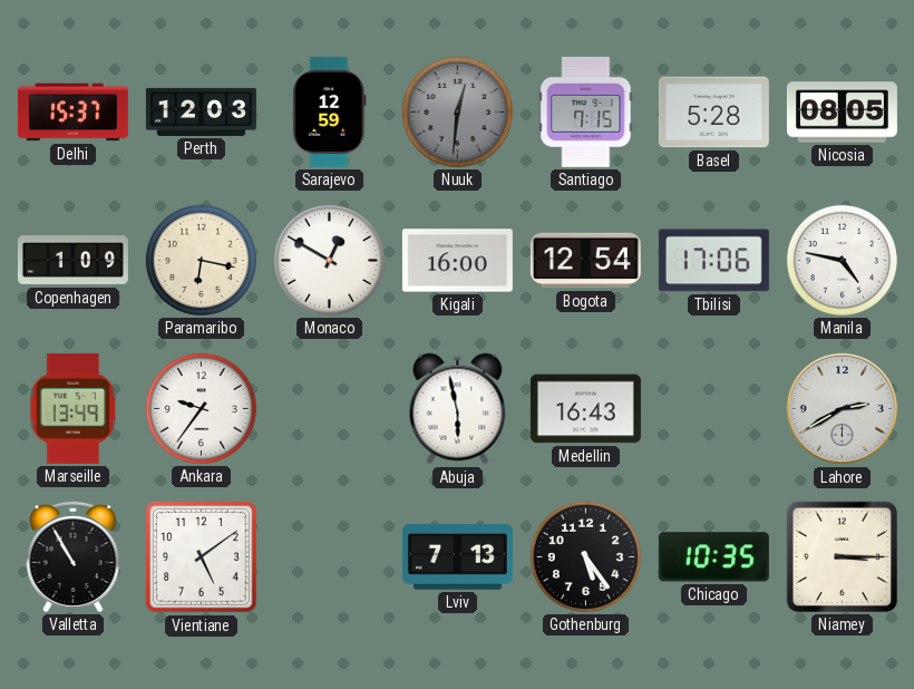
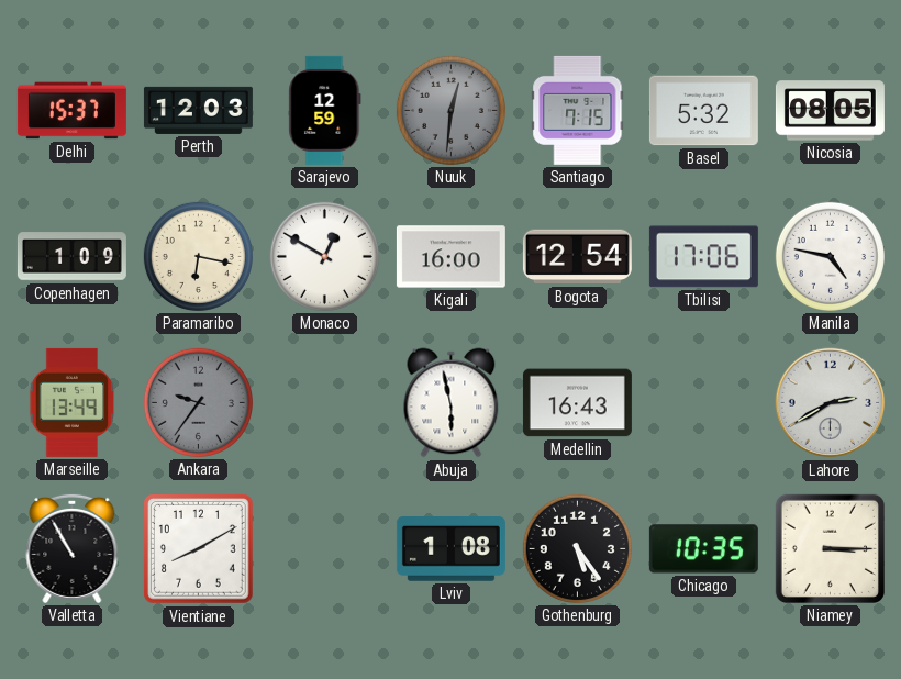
Basel: 5:28 -> 5:32
Ankara dial: white -> grey
Vientiane: 5:09 -> 8:10
Lviv: 7:13 -> 1:08
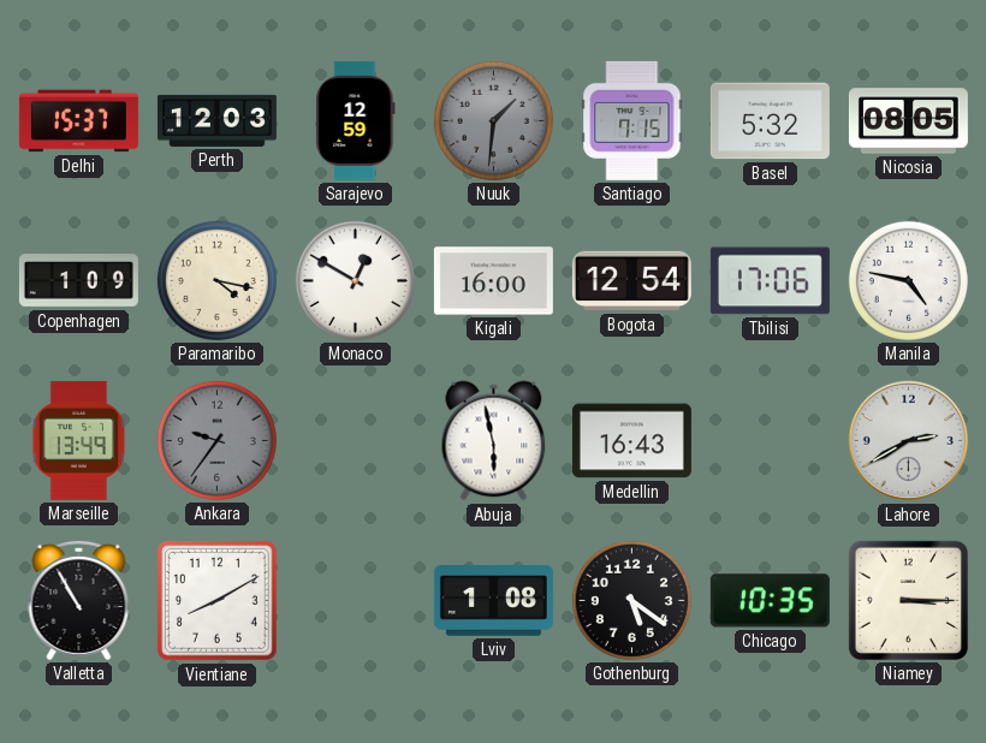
Nuuk: 12:31 -> 1:31
Paramaribo: 6:17 -> 4:17
Gothenburg: 5:24 -> 5:21
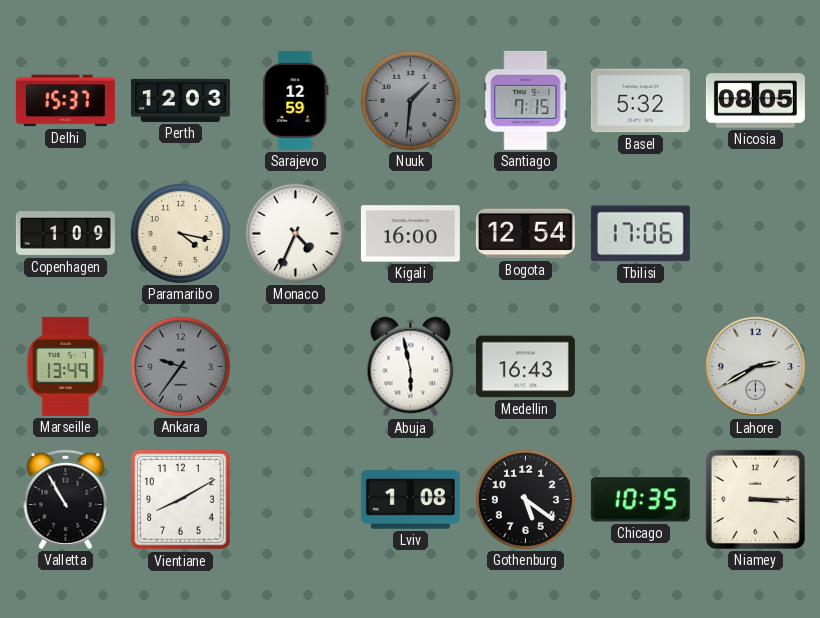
Monaco: 12:50 -> 4:34
Manila: 4:47 -> none
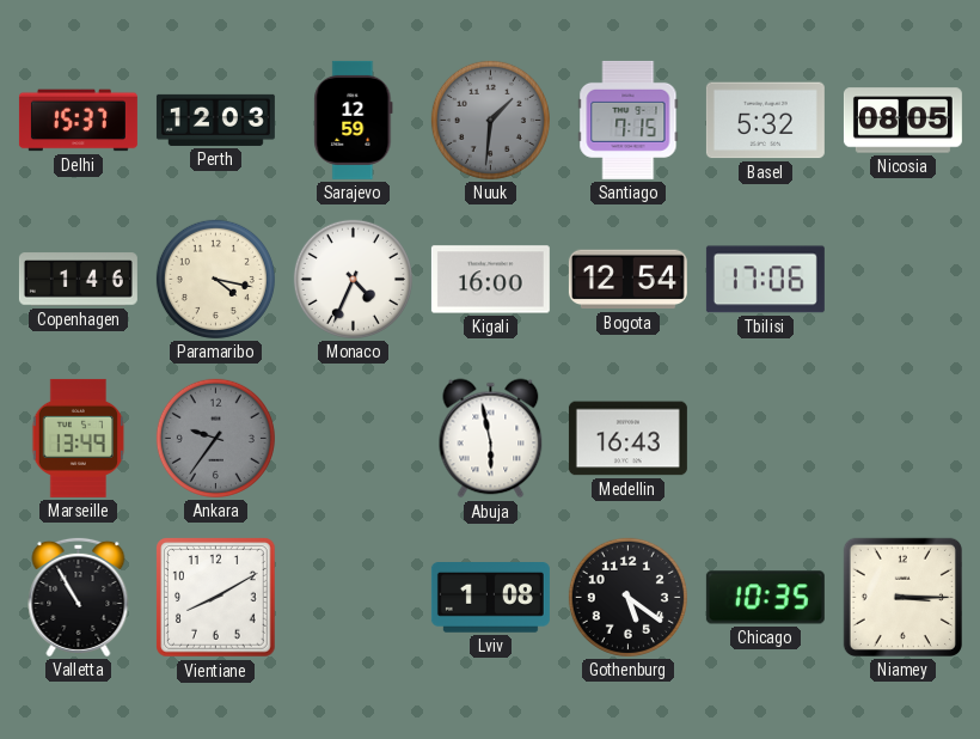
Copenhagen: 1:09 -> 1:46
Lahore: 2:40 -> none
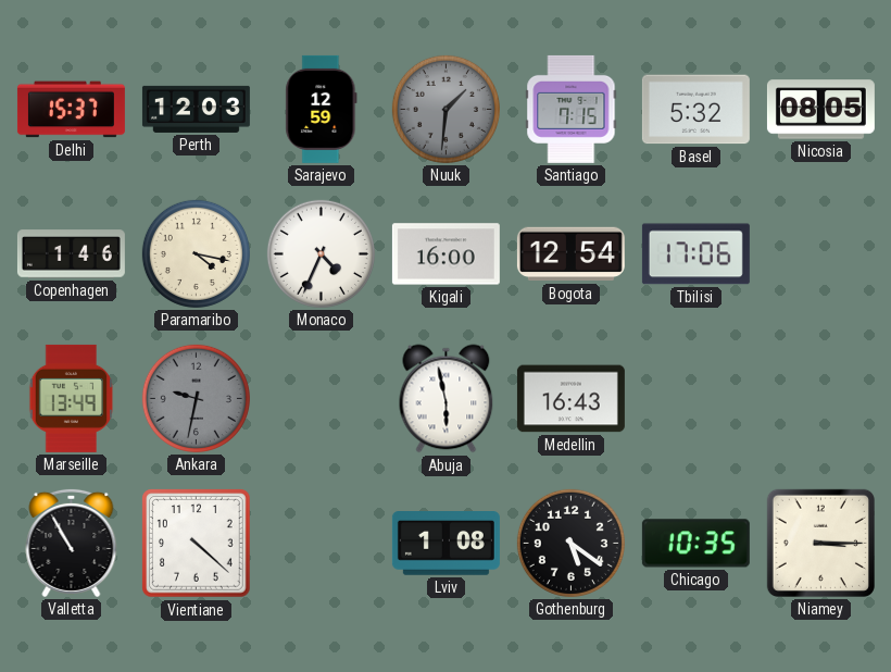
Ankara: 9:36 -> 9:32
Vientiane: 8:10 -> 4:22
